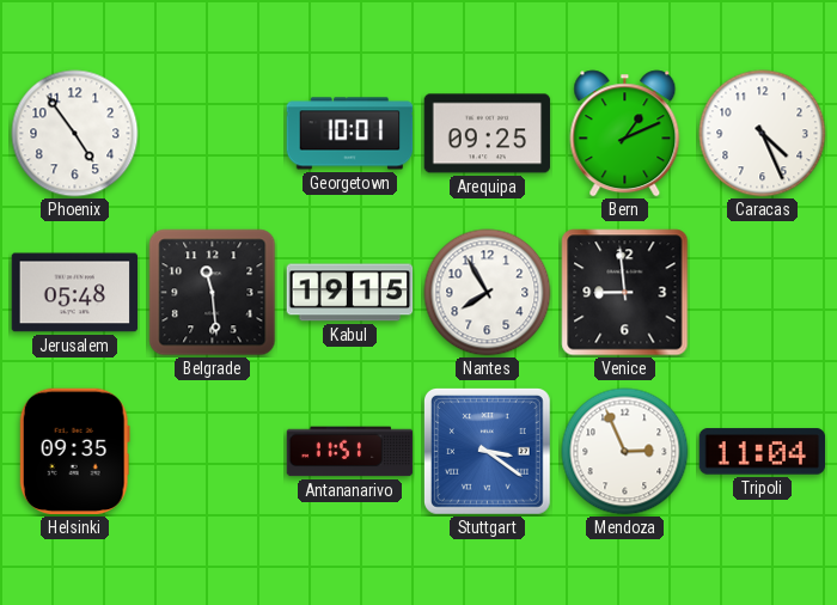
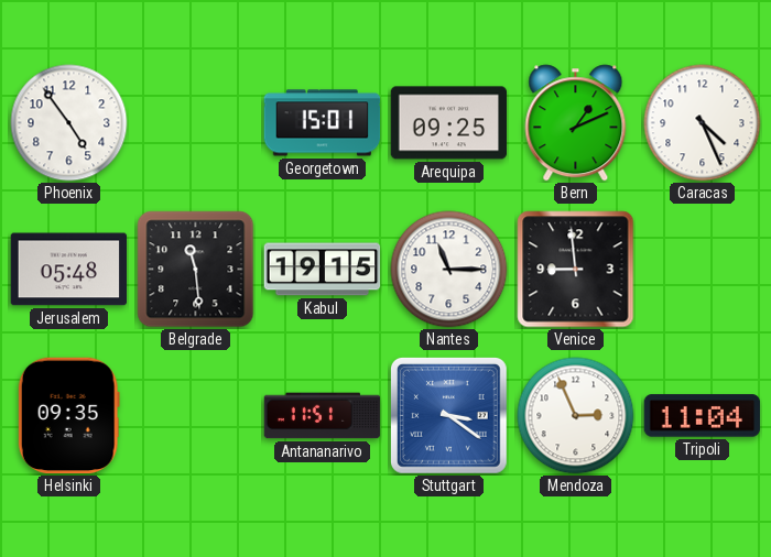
Georgetown: 10:01 -> 15:01
Nantes: 7:55 -> 11:15
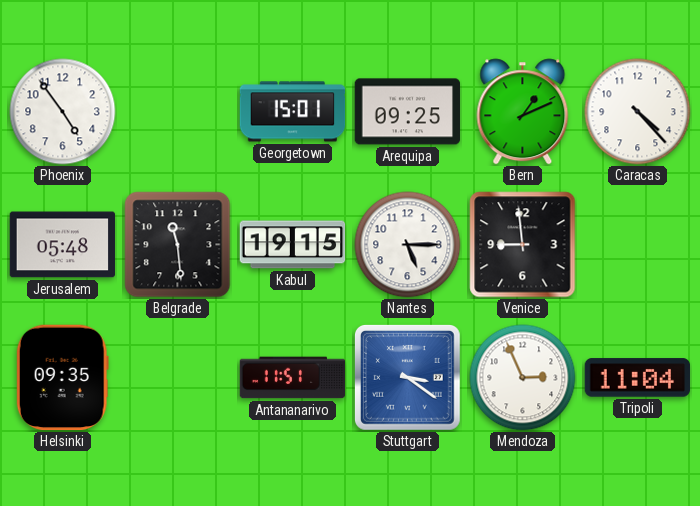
Caracas: 4:26 -> 4:23
Nantes: 11:15 -> 5:15
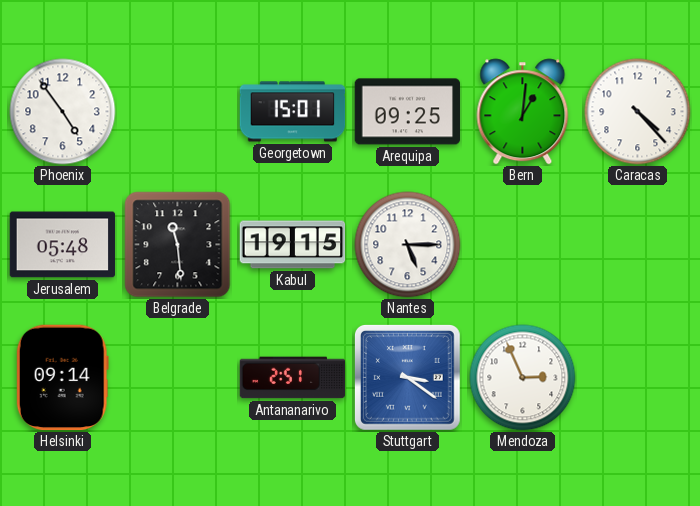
Bern: 1:11 -> 1:01
Venice: 8:59 -> none
Helsinki: 09:35 -> 09:14
Antananarivo: 11:51 -> 2:51
Tripoli: 11:04 -> none
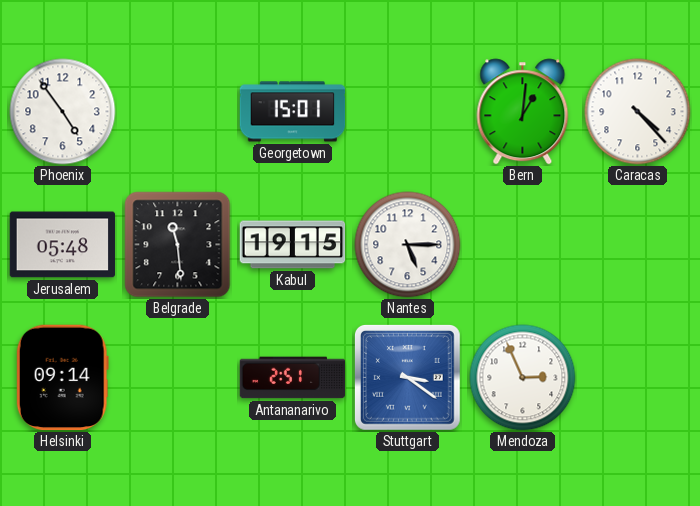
Arequipa: 09:25 -> none
